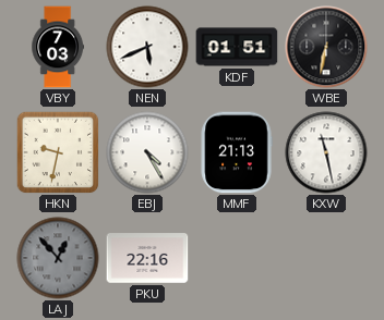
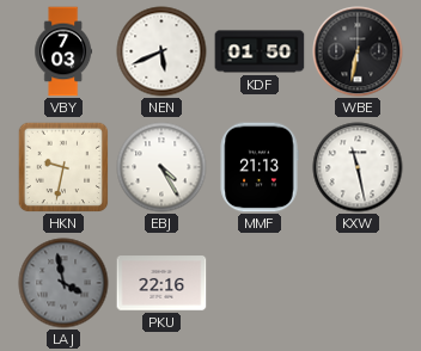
KDF: 01:51 -> 01:50
LAJ: 12:53 -> 3:58
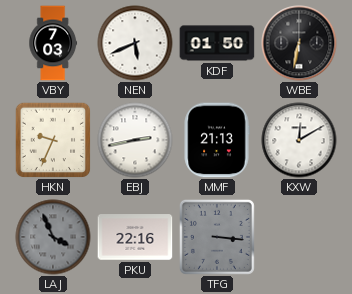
HKN: 9:32 -> 9:34
EBJ: 4:25 -> 2:43
KXW: 11:28 -> 12:10
LAJ: 3:58 -> 3:56
TFG: none -> 3:16
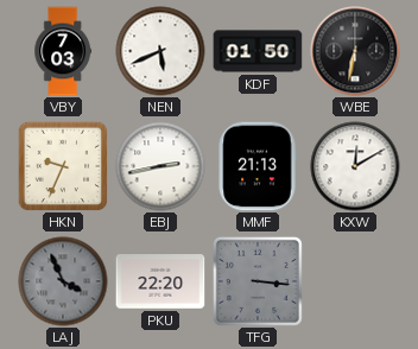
PKU: 22:16 -> 22:20
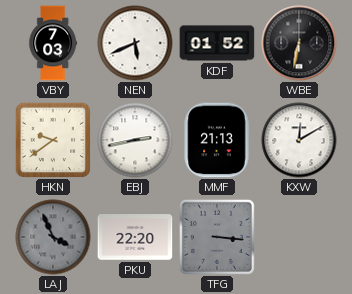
KDF: 01:50 -> 01:52
HKN: 9:34 -> 9:39
